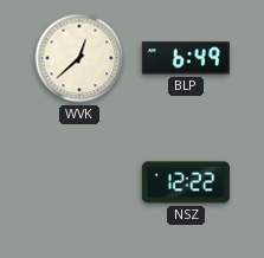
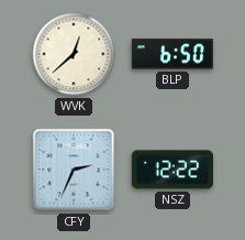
BLP: 6:49 -> 6:50
CFY: none -> 2:34
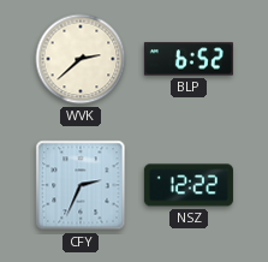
WVK: 12:38 -> 2:38
BLP: 6:50 -> 6:52
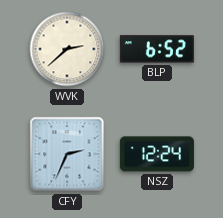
NSZ: 12:22 -> 12:24
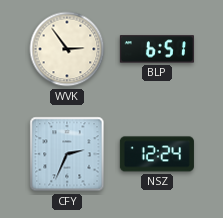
WVK: 2:38 -> 2:54
BLP: 6:52 -> 6:51
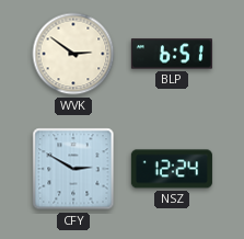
WVK: 2:54 -> 2:51
CFY: 2:34 -> 2:50
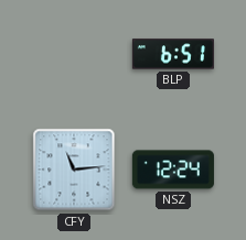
WVK: 2:51 -> none
CFY: 2:50 -> 11:14
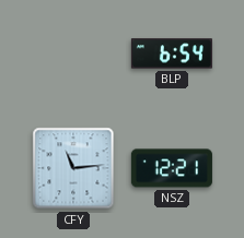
BLP: 6:51 -> 6:54
NSZ: 12:24 -> 12:21
